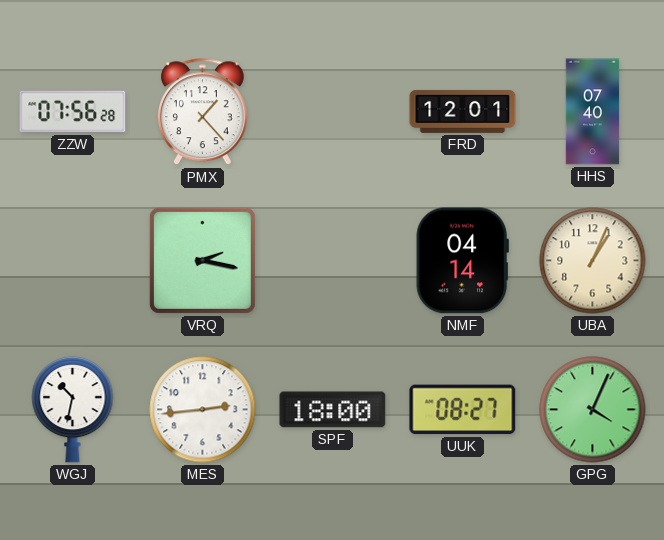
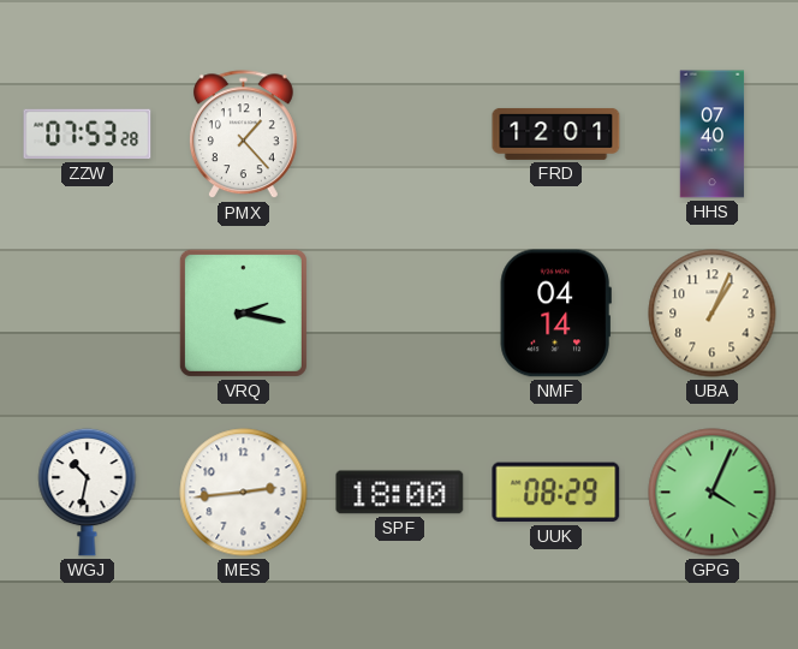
ZZW: 07:56 -> 07:53
UUK: 08:27 -> 08:29
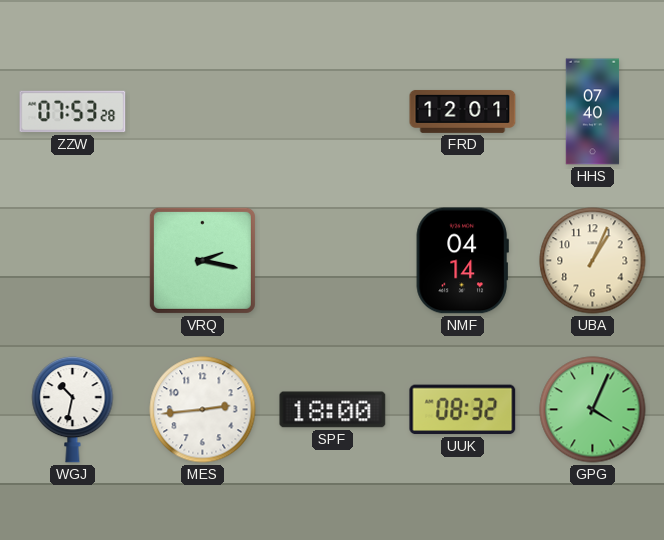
PMX: 1:23 -> none
UUK: 08:29 -> 08:32
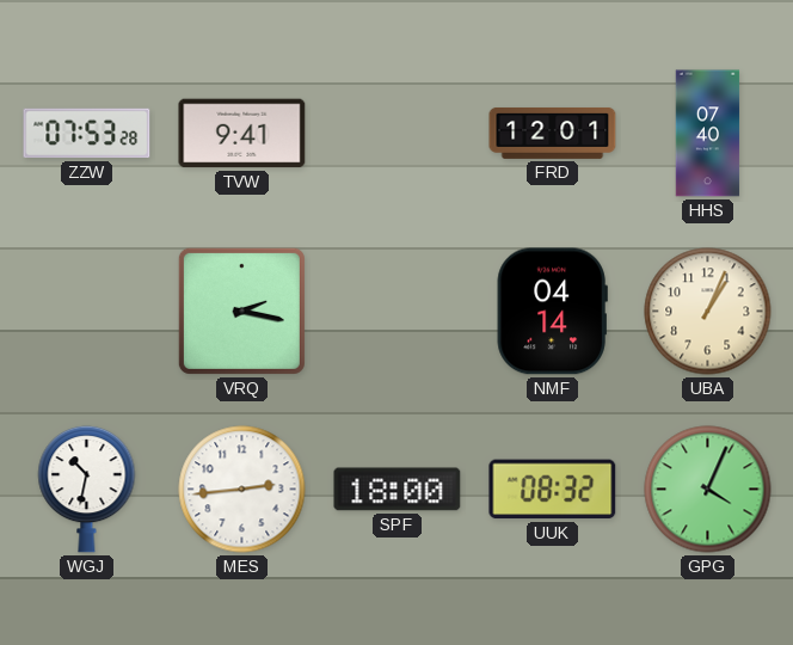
TVW: none -> 9:41
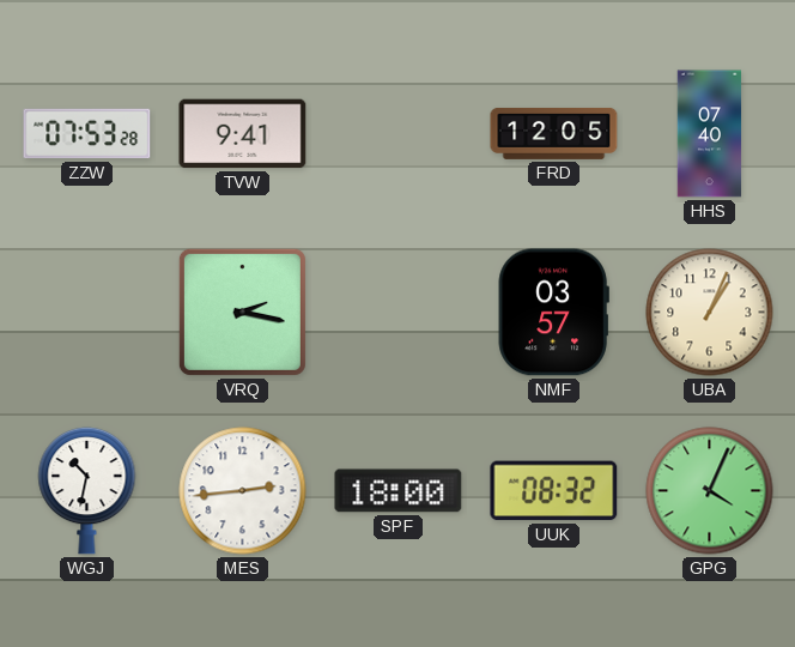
FRD: 12:01 -> 12:05
NMF: 04:14 -> 03:57
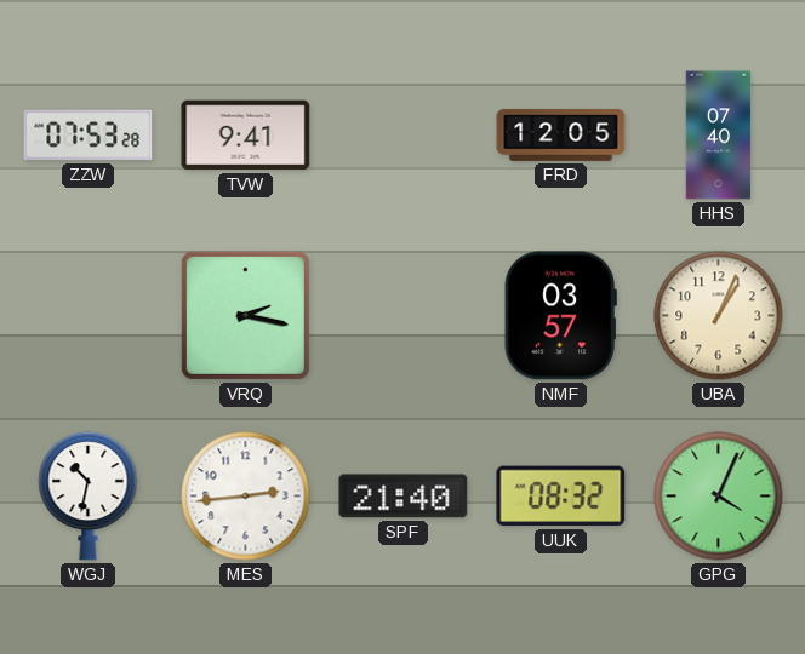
SPF: 18:00 -> 21:40
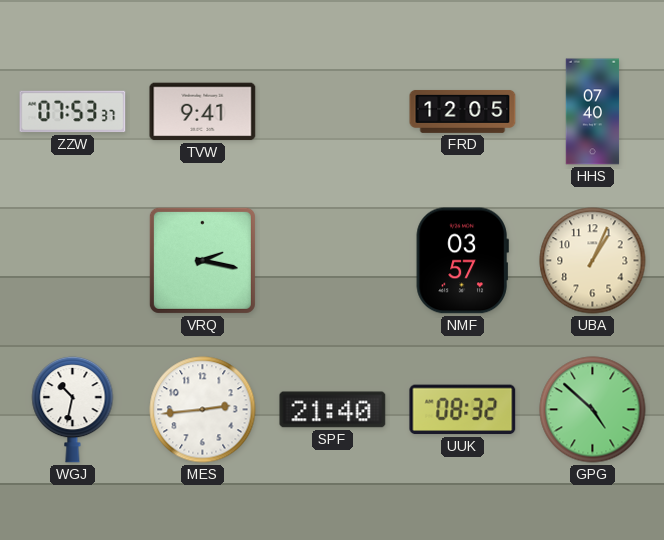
ZZW: 07:53:28 -> 07:53:37
GPG: 4:04 -> 4:52
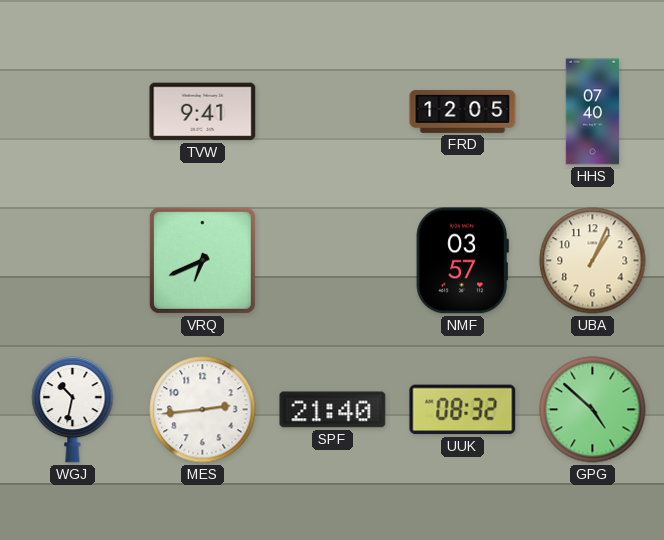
ZZW: 07:53 -> none
VRQ: 2:17 -> 6:41
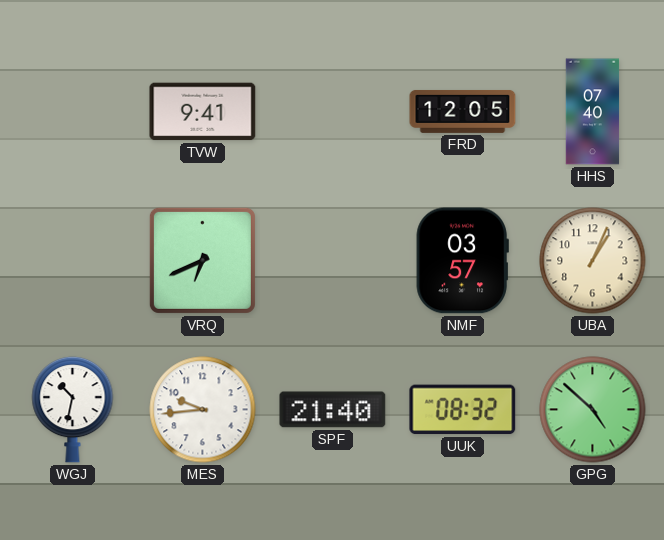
MES: 2:44 -> 9:44
